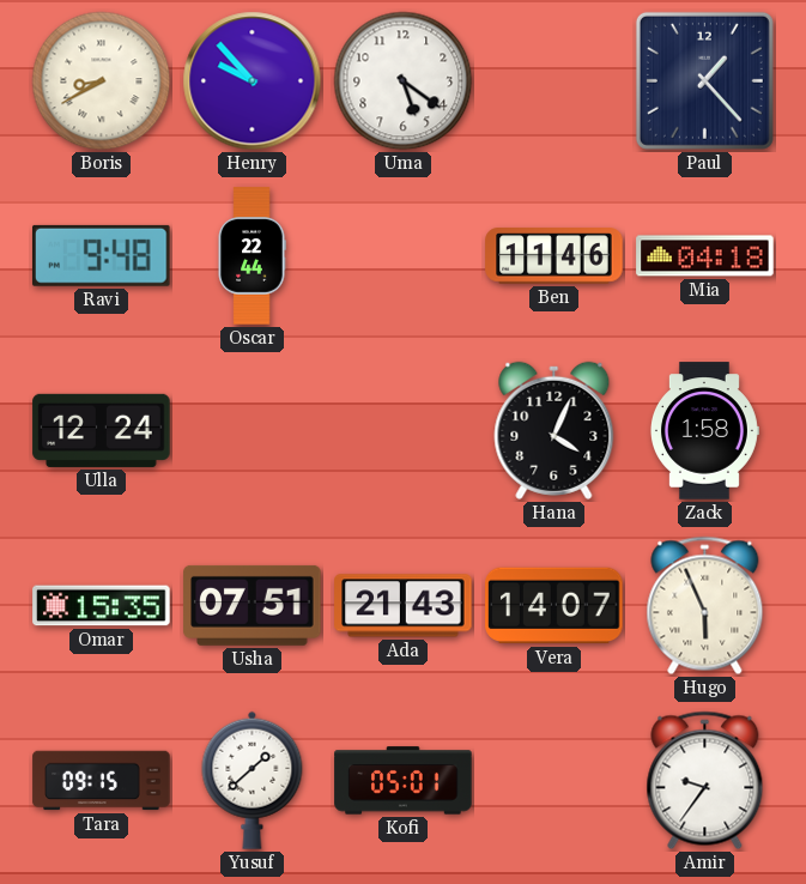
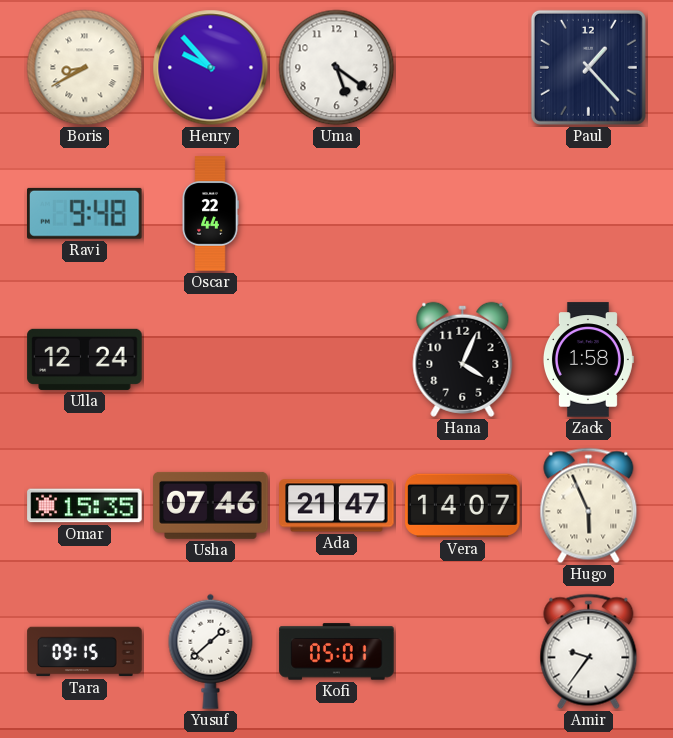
Ben: 11:46 -> none
Mia: 04:18 -> none
Usha: 07:51 -> 07:46
Ada: 21:43 -> 21:47
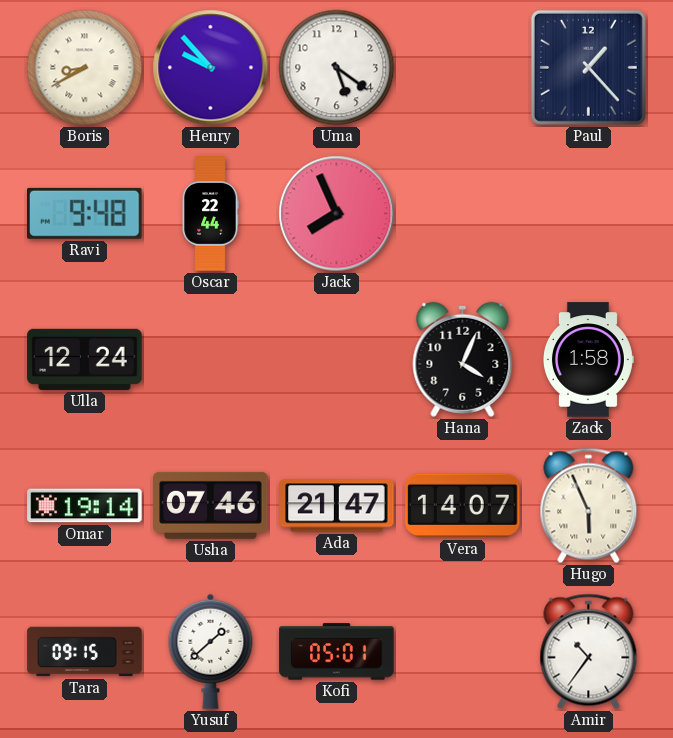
Jack: none -> 7:56
Omar: 15:35 -> 19:14
Amir: 9:36 -> 10:36
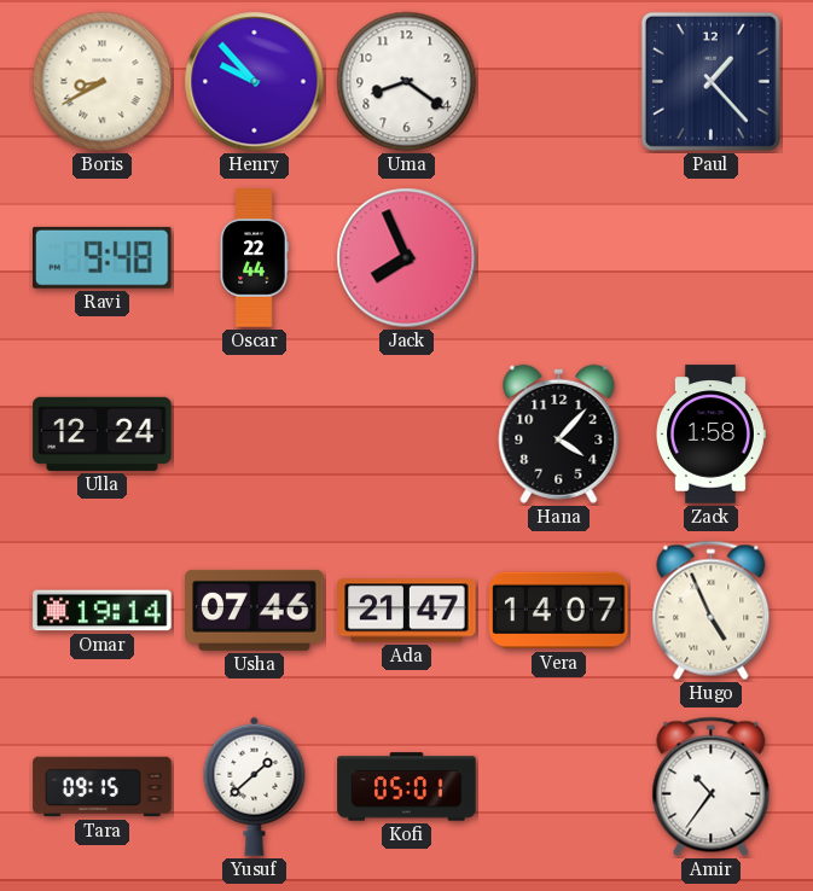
Uma: 5:21 -> 8:21
Hana: 4:04 -> 4:07
Hugo: 5:56 -> 4:56
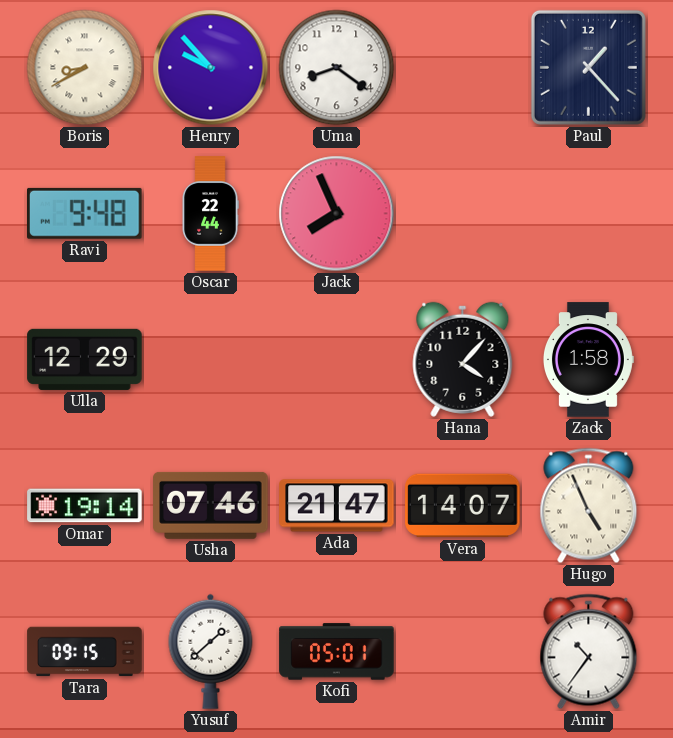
Ulla: 12:24 -> 12:29
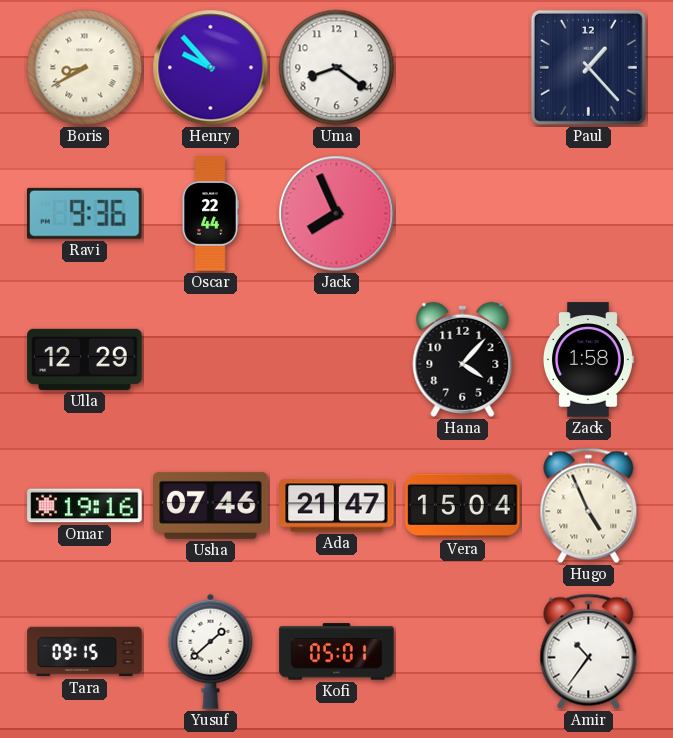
Ravi: 9:48 -> 9:36
Omar: 19:14 -> 19:16
Vera: 14:07 -> 15:04
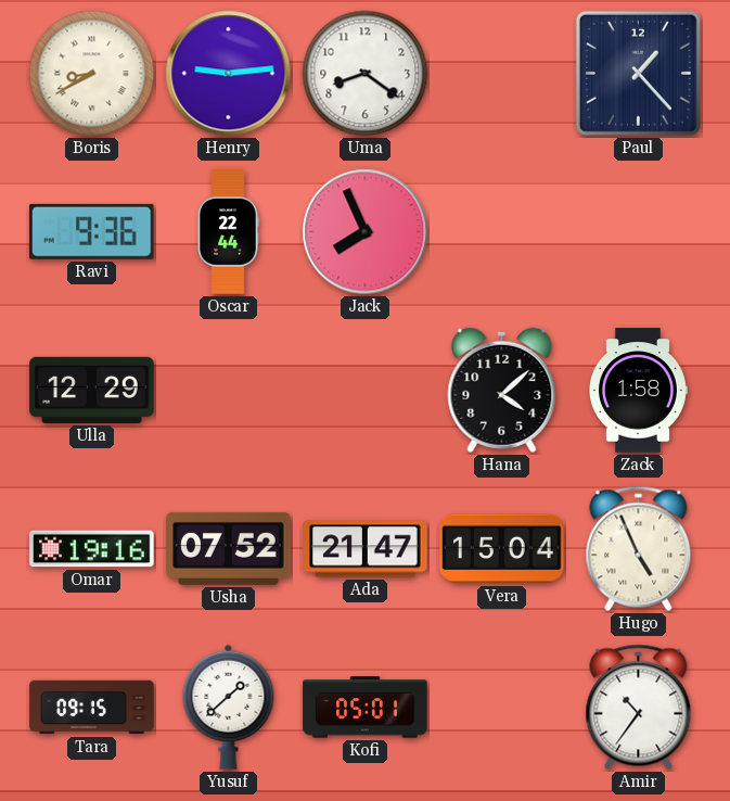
Henry: 9:53 -> 9:14
Hana: 4:07 -> 4:08
Usha: 07:46 -> 07:52
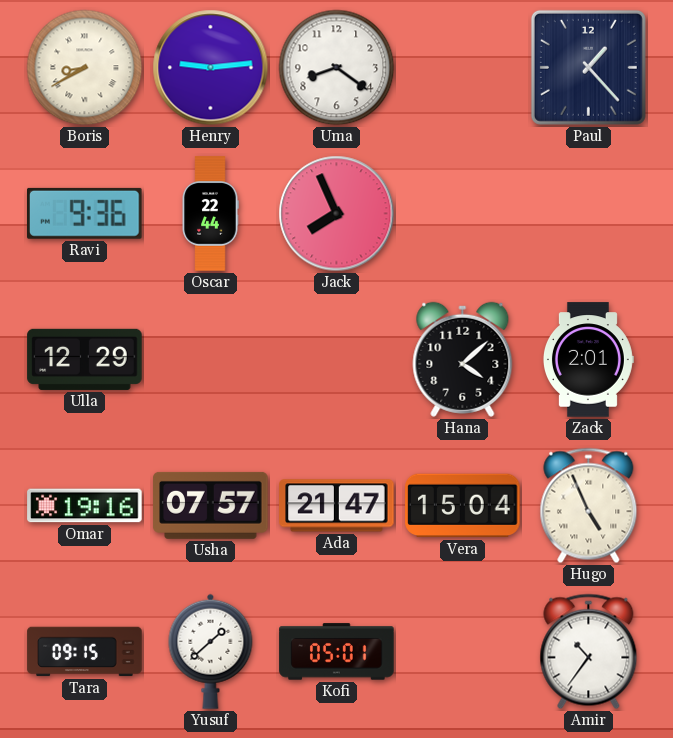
Zack: 1:58 -> 2:01
Usha: 07:52 -> 07:57
